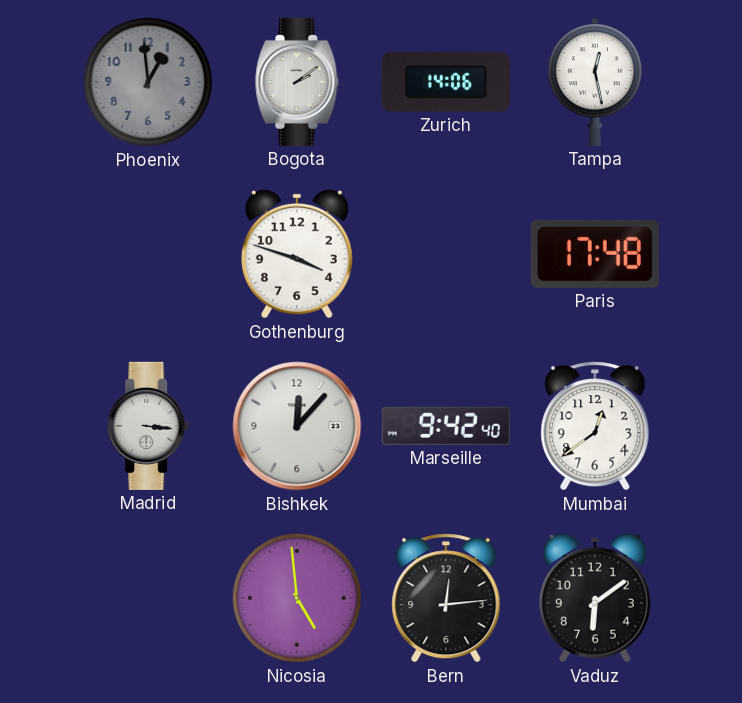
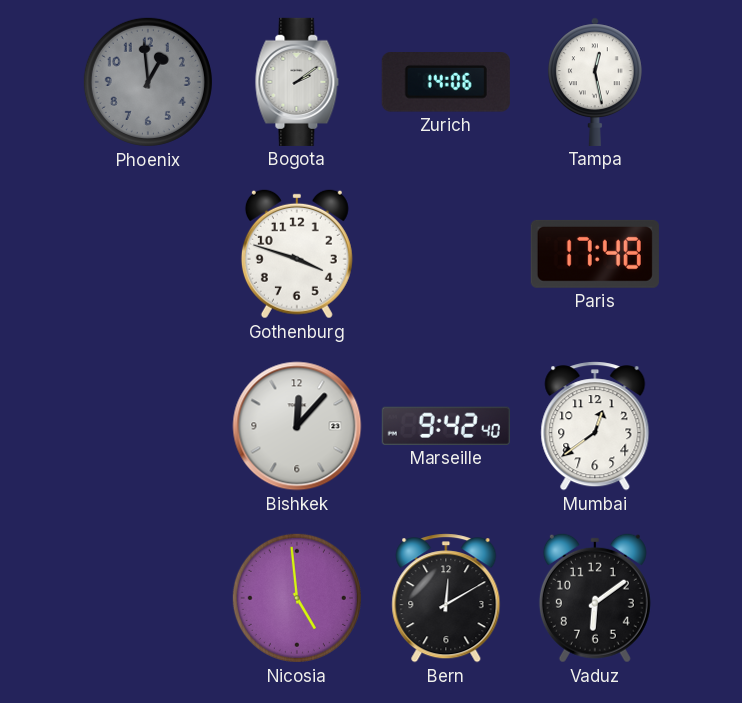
Madrid: 3:16 -> none
Bern: 12:14 -> 12:10
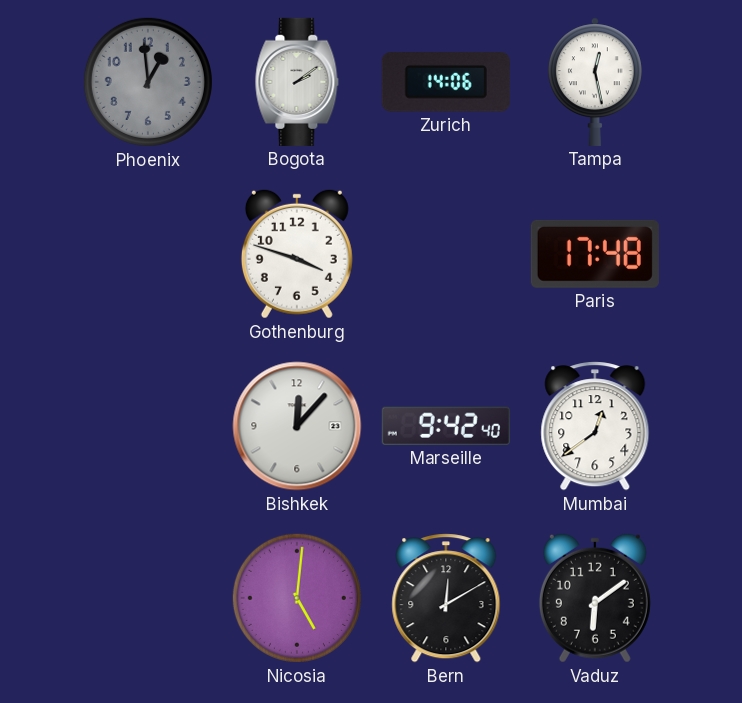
Nicosia: 4:59 -> 5:01
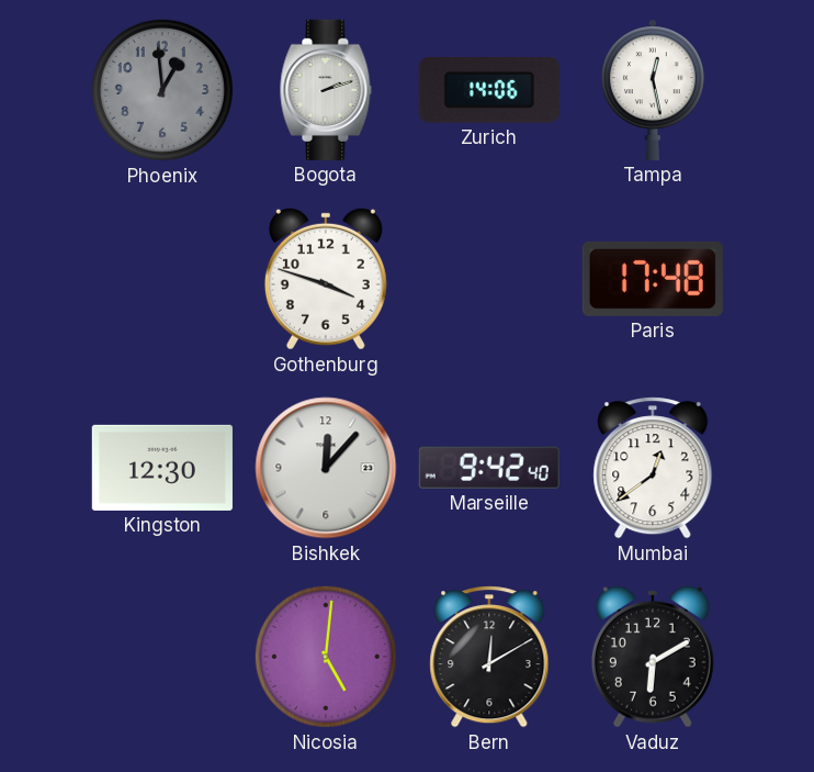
Bogota: 2:09 -> 2:12
Kingston: none -> 12:30
Vaduz: 6:09 -> 6:10
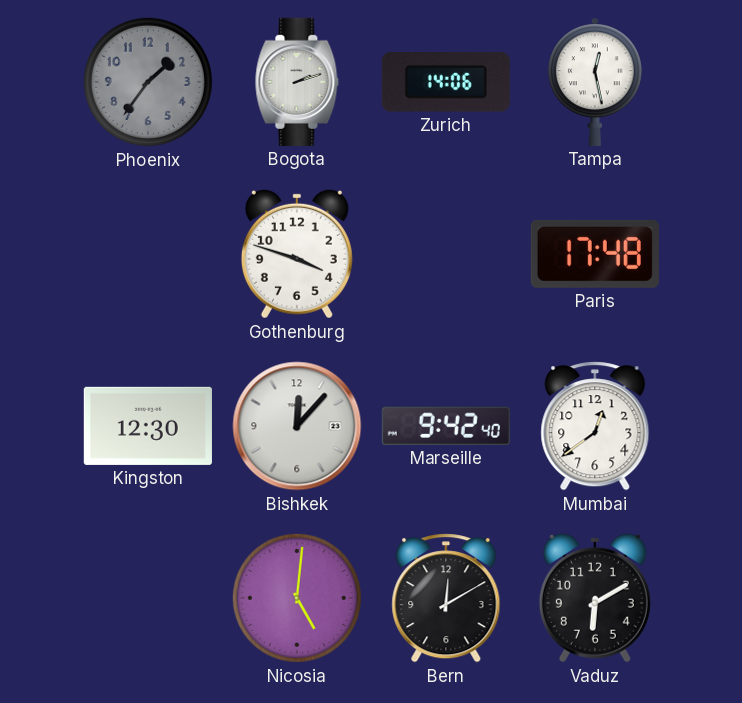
Phoenix: 12:59 -> 1:36
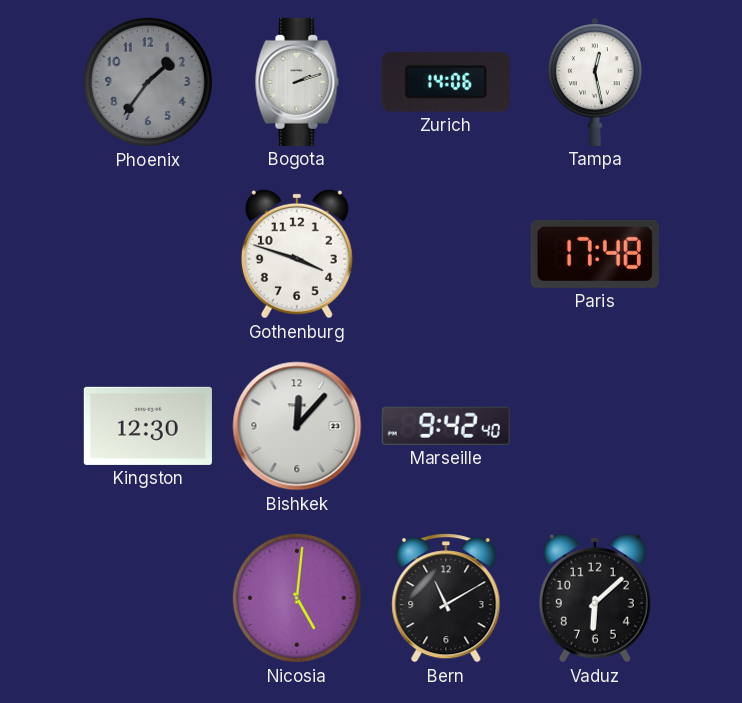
Mumbai: 12:39 -> none
Bern: 12:10 -> 11:10
Vaduz: 6:10 -> 6:08
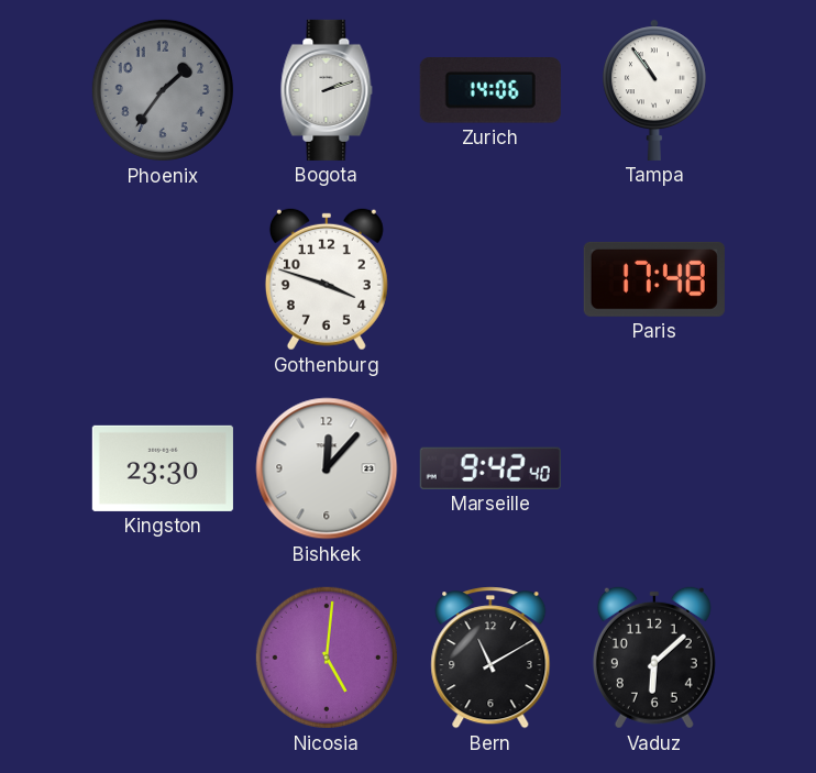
Tampa: 12:28 -> 10:54
Kingston: 12:30 -> 23:30
